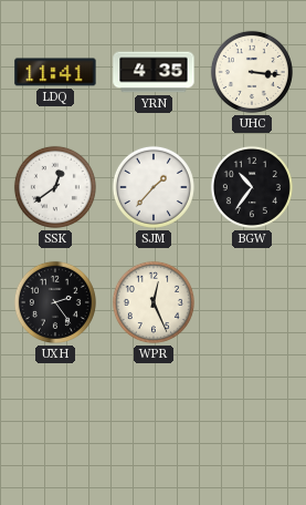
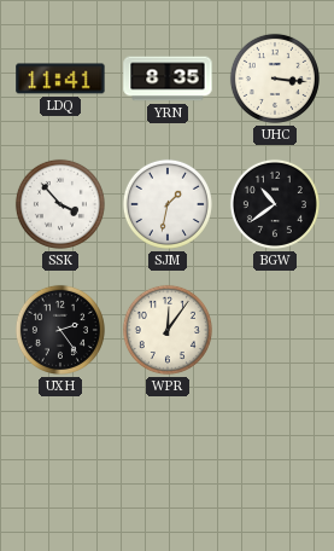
YRN: 4:35 -> 8:35
SSK: 12:39 -> 3:53
SJM: 1:37 -> 1:32
BGW: 10:36 -> 10:39
WPR: 12:26 -> 12:06
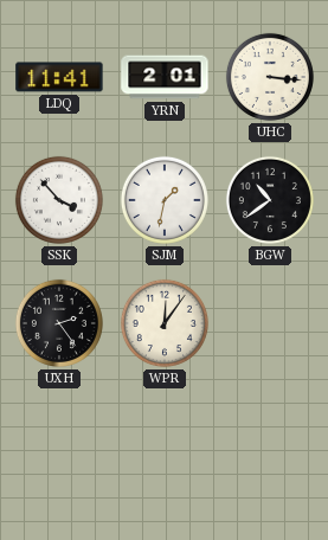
YRN: 8:35 -> 2:01
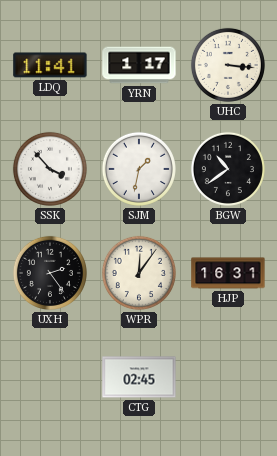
YRN: 2:01 -> 1:17
HJP: none -> 16:31
CTG: none -> 02:45
